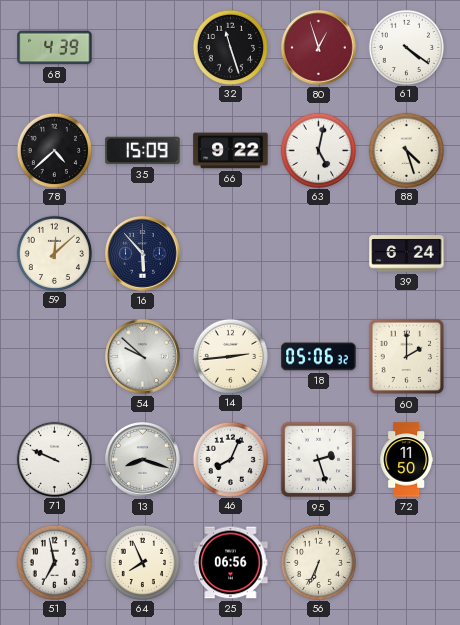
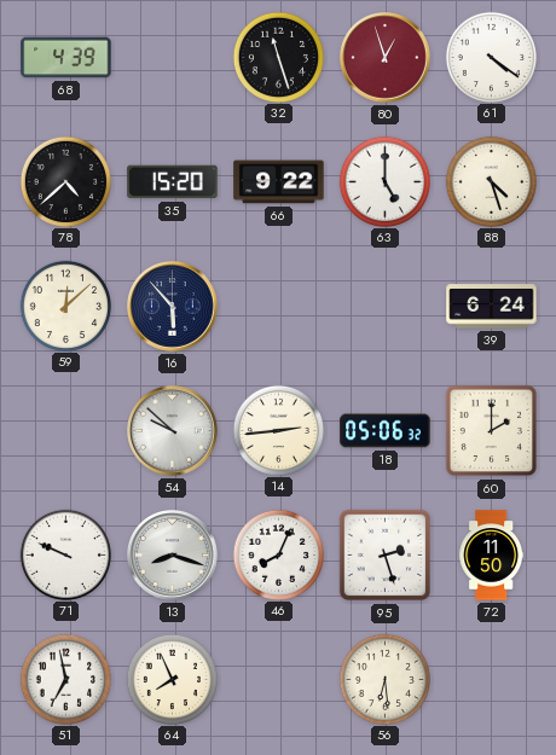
35: 15:09 -> 15:20
63: 5:02 -> 5:00
25: 06:56 -> none
56: 6:34 -> 6:29
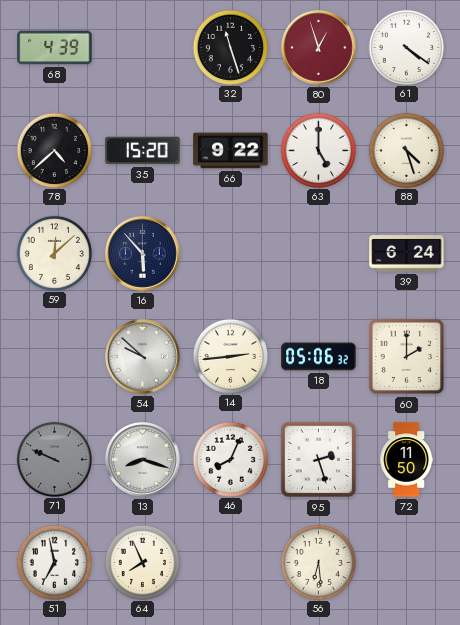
71 dial: white -> grey
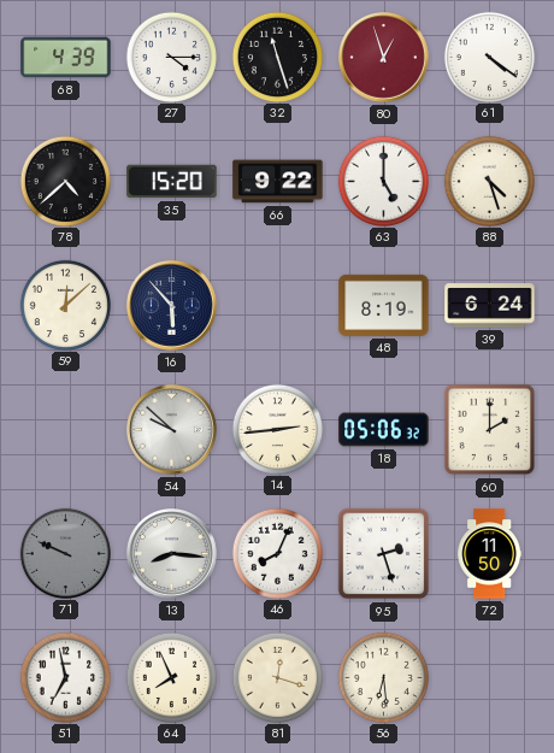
27: none -> 4:15
48: none -> 8:19
13: 8:18 -> 8:16
81: none -> 12:18
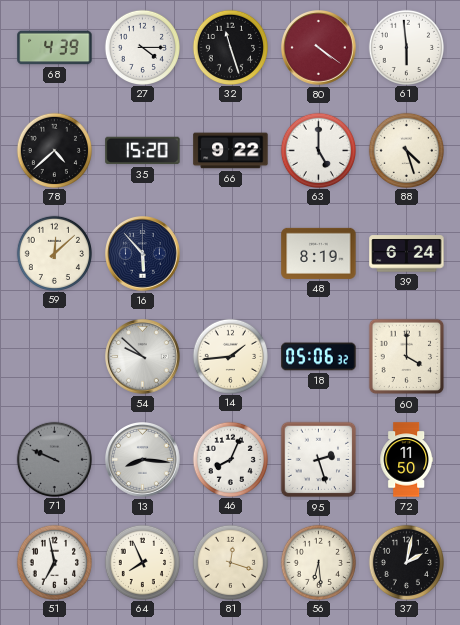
80: 12:57 -> 4:21
61: 4:21 -> 5:59
14: 2:44 -> 1:44
60: 2:00 -> 4:00
37: none -> 2:02
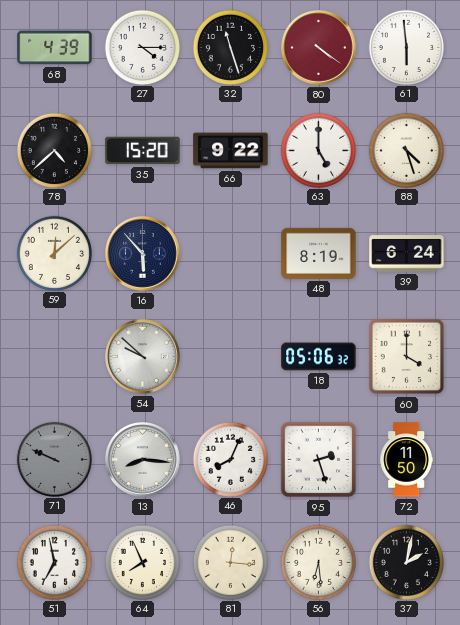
14: 1:44 -> none
81: 12:18 -> 12:16
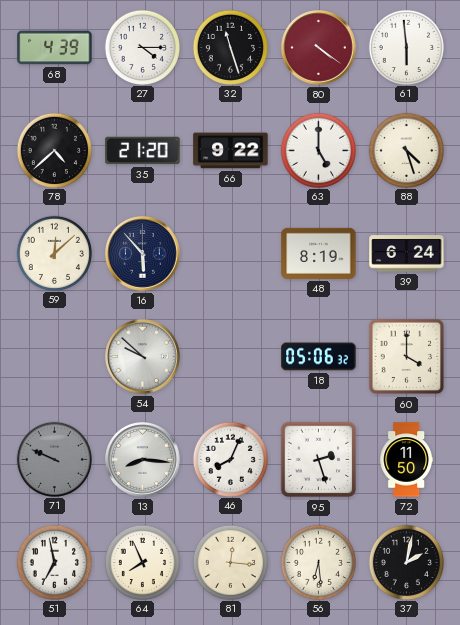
35: 15:20 -> 21:20
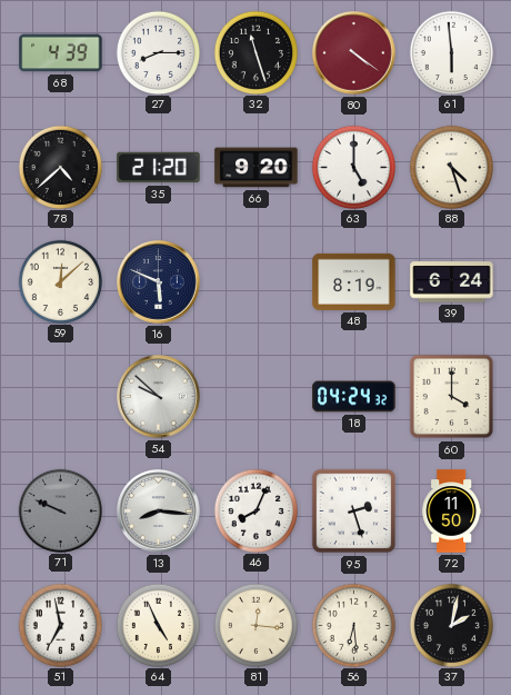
27: 4:15 -> 8:15
66: 9:22 -> 9:20
16: 5:53 -> 5:49
18: 05:06 -> 04:24
64: 7:56 -> 4:56
